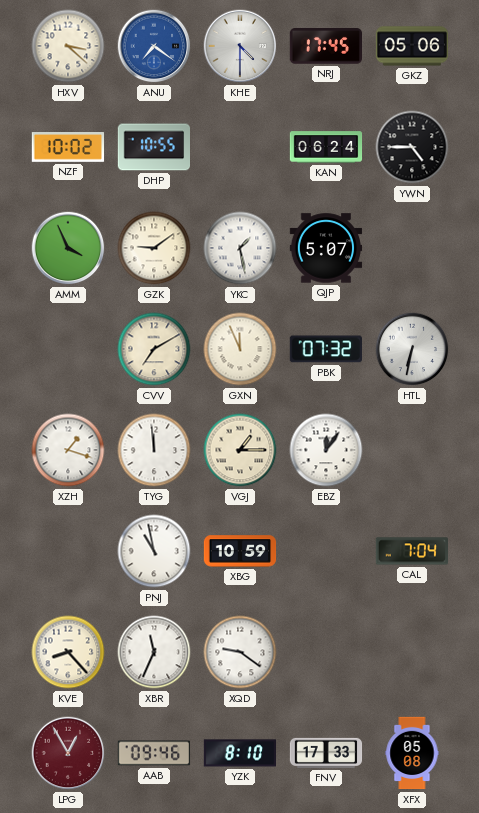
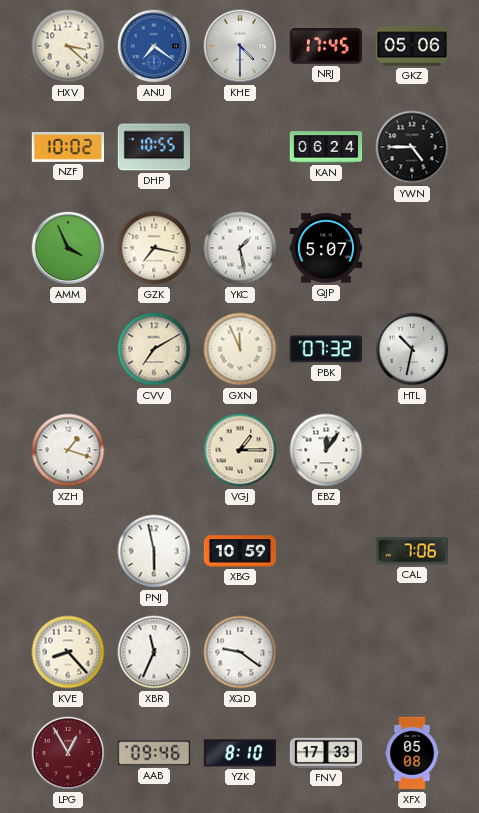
GZK: 9:09 -> 7:17
HTL: 6:32 -> 10:32
TYG: 11:59 -> none
PNJ: 10:58 -> 5:58
CAL: 7:04 -> 7:06
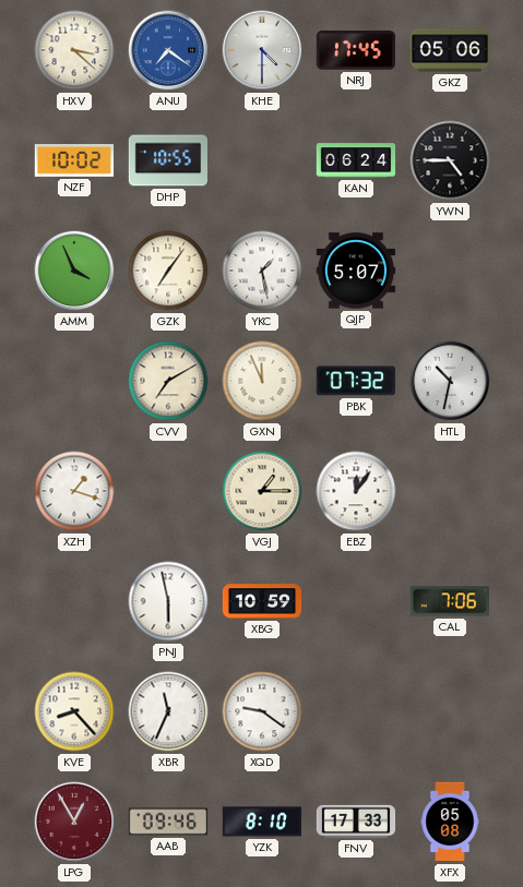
GZK: 7:17 -> 7:06
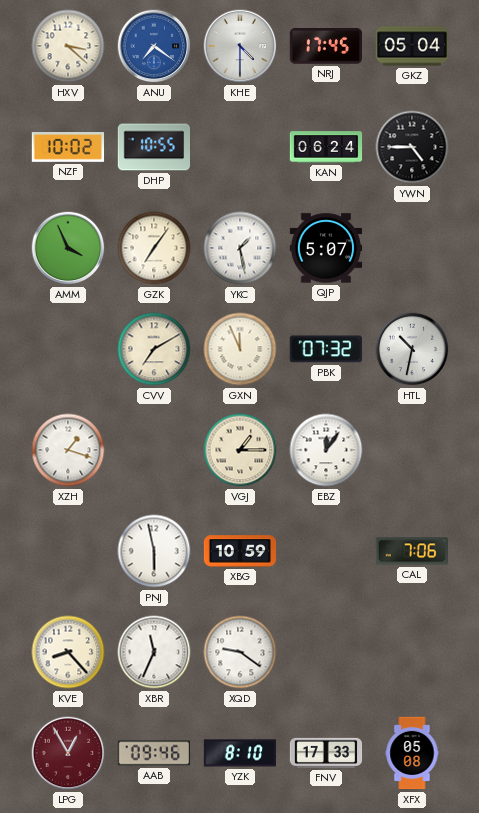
GKZ: 05:06 -> 05:04
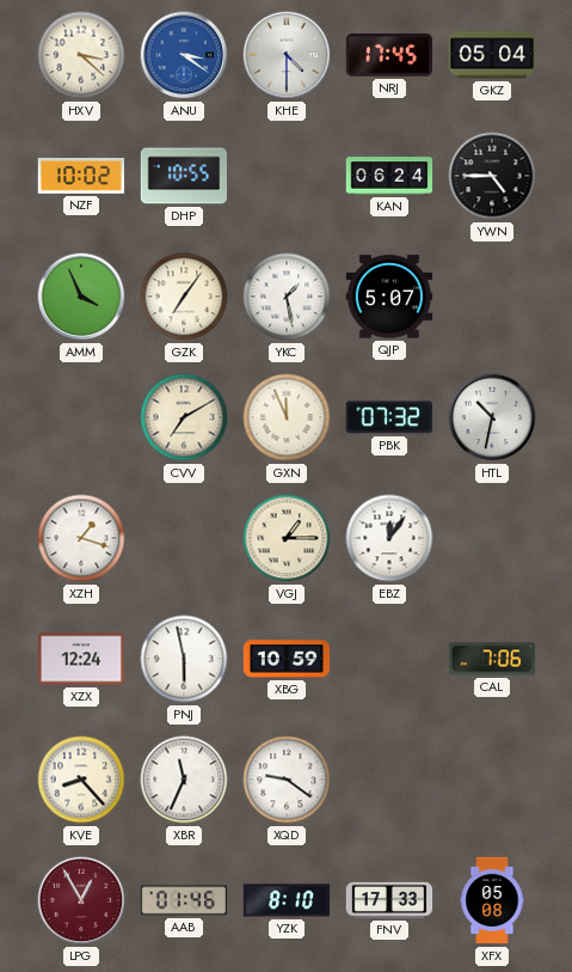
ANU: 7:21 -> 3:21
XZX: none -> 12:24
AAB: 09:46 -> 01:46
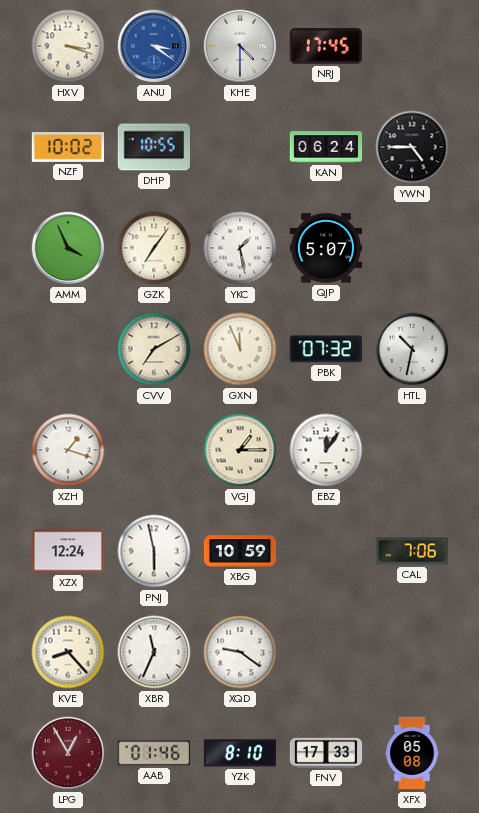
HXV: 3:22 -> 3:18
GKZ: 05:04 -> none
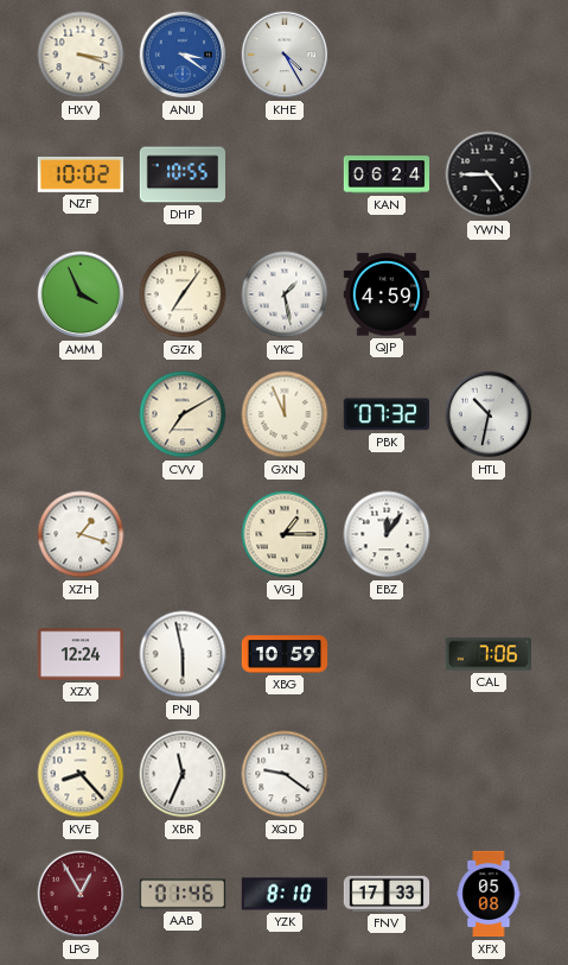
KHE: 4:30 -> 4:25
NRJ: 17:45 -> none
QJP: 5:07 -> 4:59
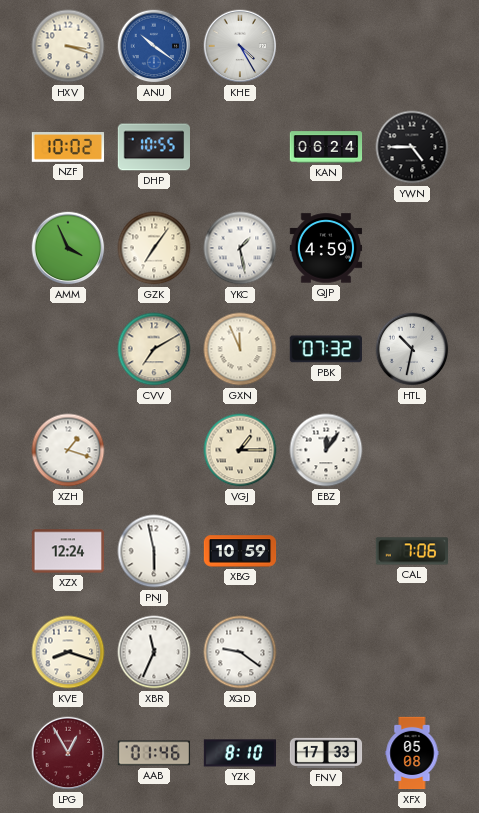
ANU: 3:21 -> 10:21
KVE: 8:23 -> 8:18
